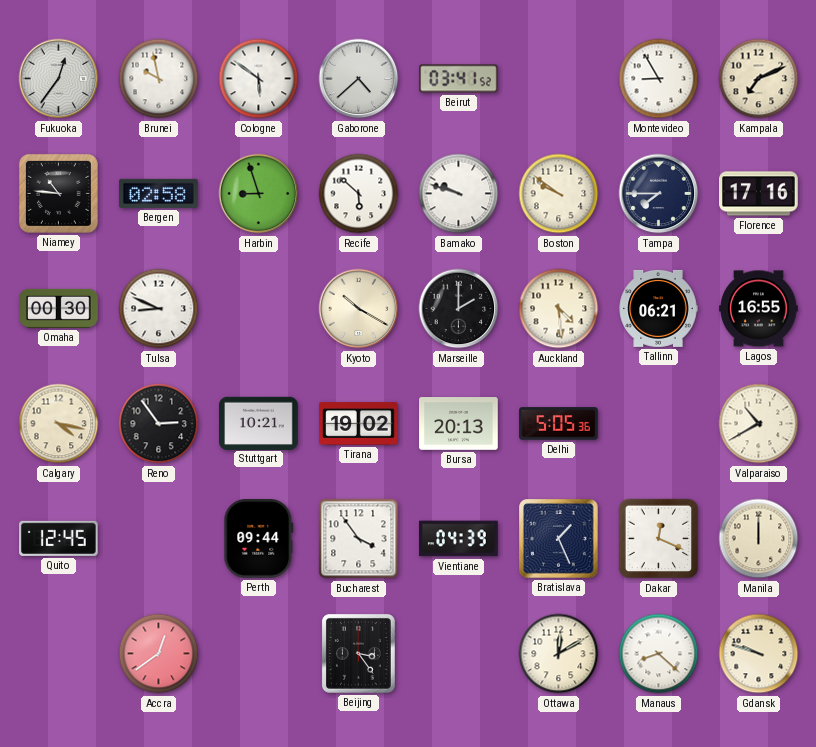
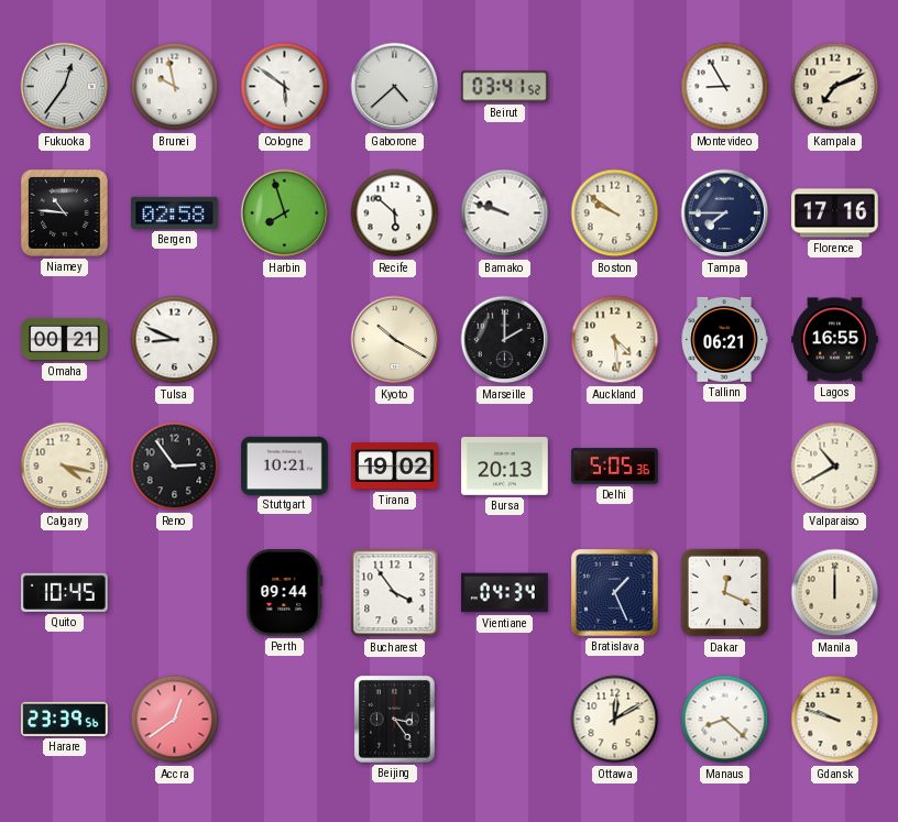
Harbin: 8:57 -> 7:57
Omaha: 00:30 -> 00:21
Quito: 12:45 -> 10:45
Vientiane: 04:39 -> 04:34
Harare: none -> 23:39
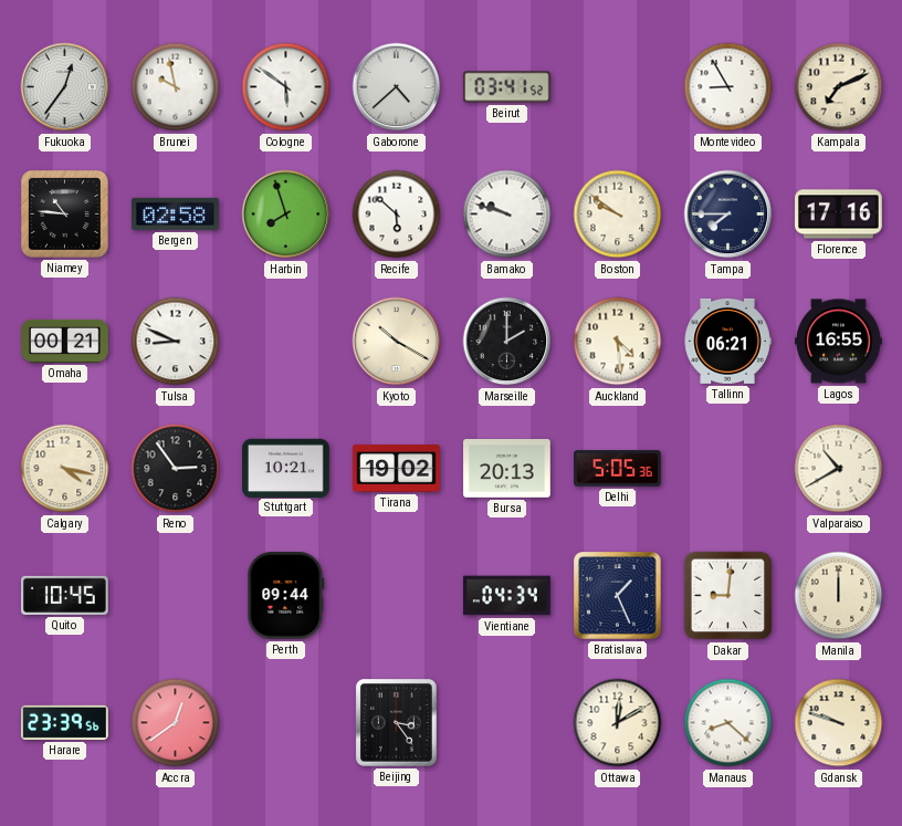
Bucharest: 3:54 -> none
Dakar: 12:19 -> 9:01
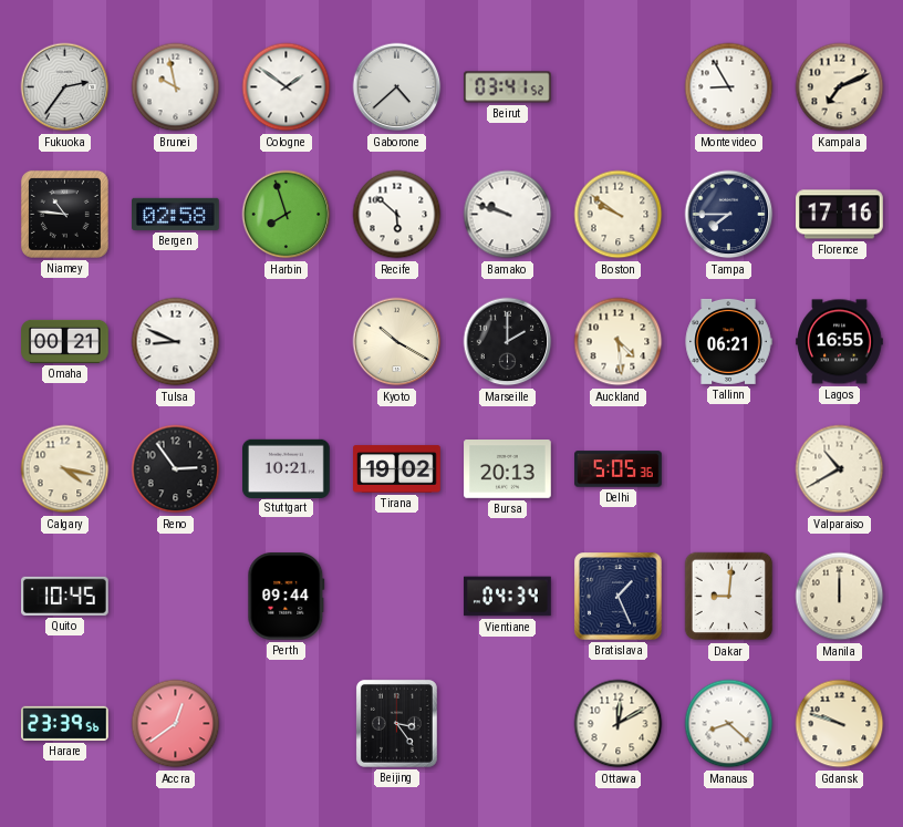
Fukuoka: 12:36 -> 2:36
Cologne: 5:51 -> 1:51
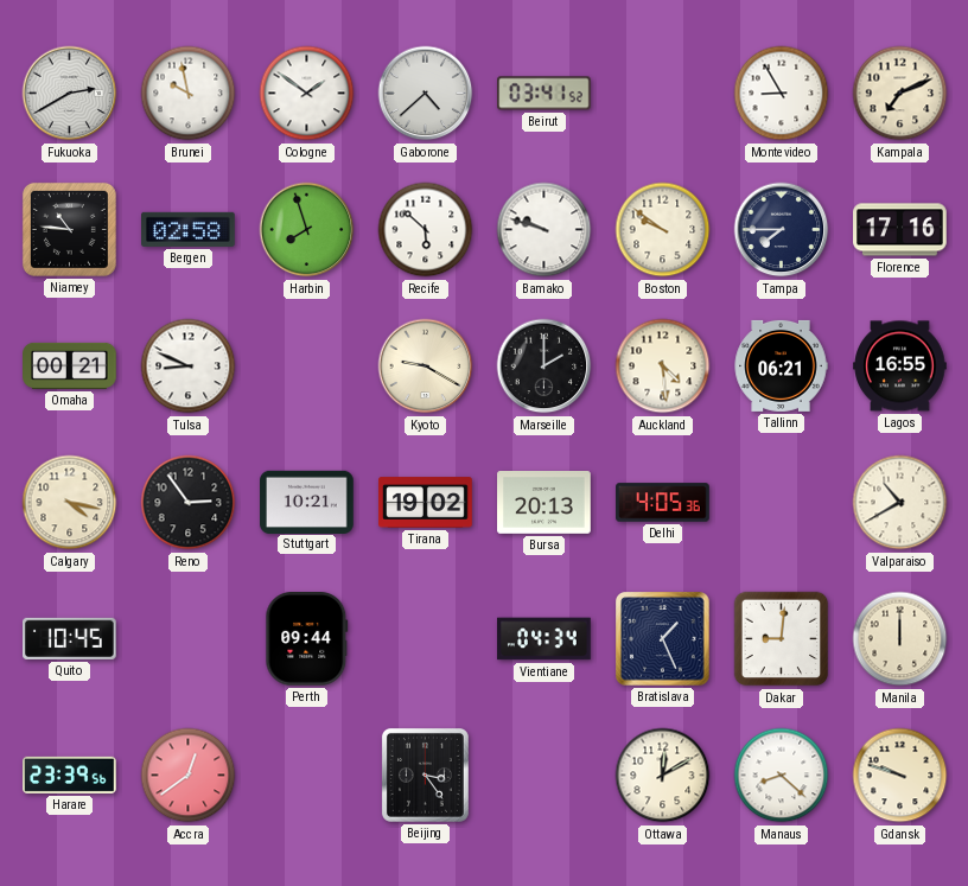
Fukuoka: 2:36 -> 2:40
Kyoto: 10:20 -> 9:20
Delhi: 5:05 -> 4:05
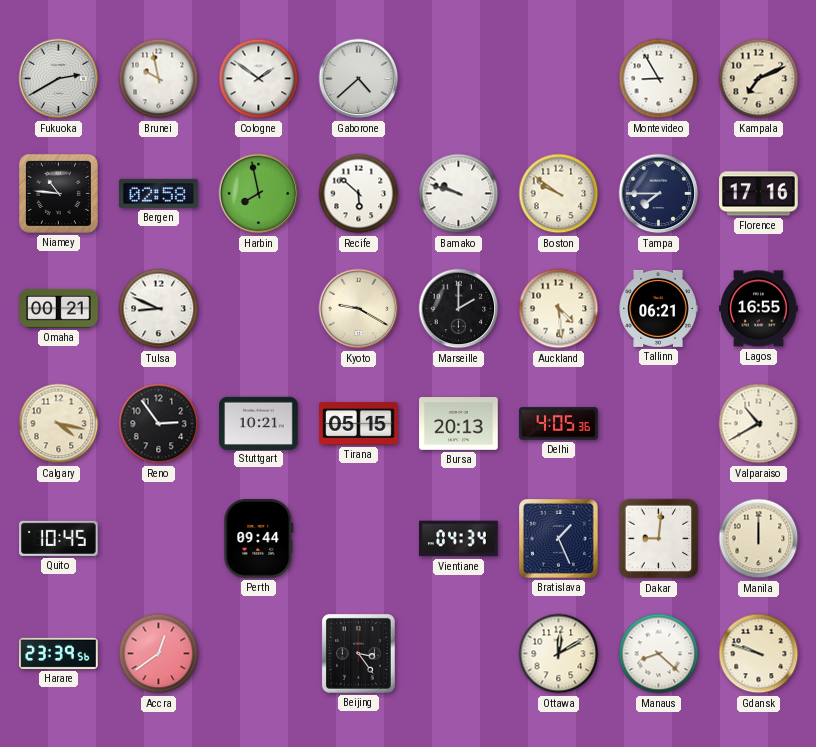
Beirut: 03:41 -> none
Harbin: 7:57 -> 7:58
Tirana: 19:02 -> 05:15
